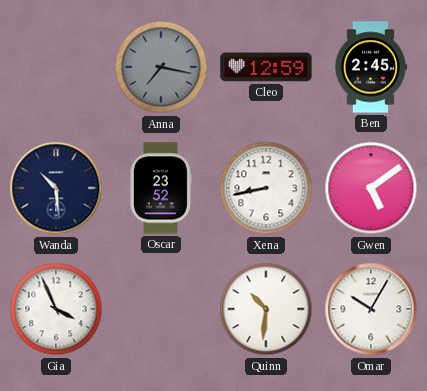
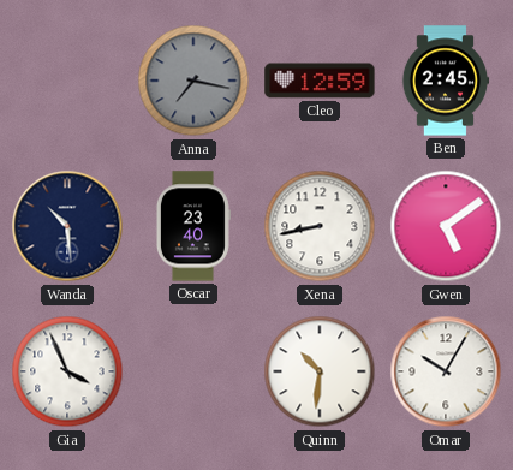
Oscar: 23:52 -> 23:40
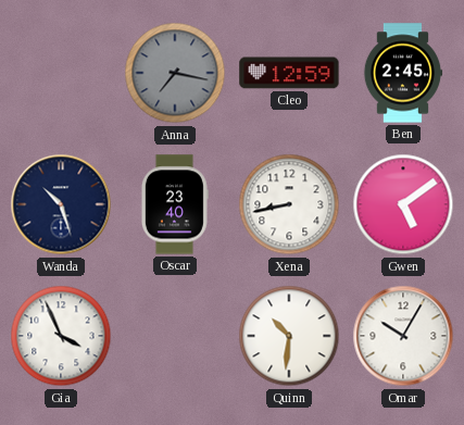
Wanda: 10:29 -> 10:27
